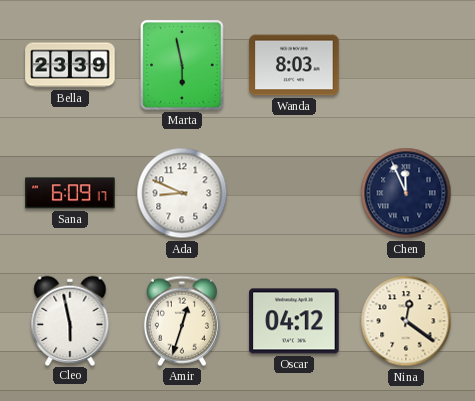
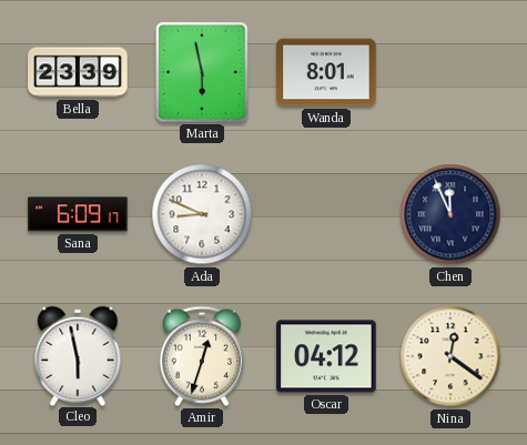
Wanda: 8:03 -> 8:01
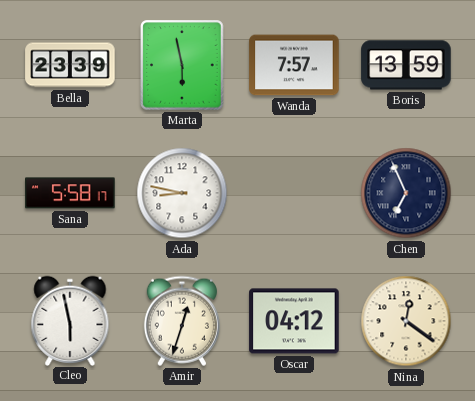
Wanda: 8:01 -> 7:57
Boris: none -> 13:59
Sana: 6:09 -> 5:58
Ada: 8:49 -> 8:47
Chen: 11:56 -> 6:56
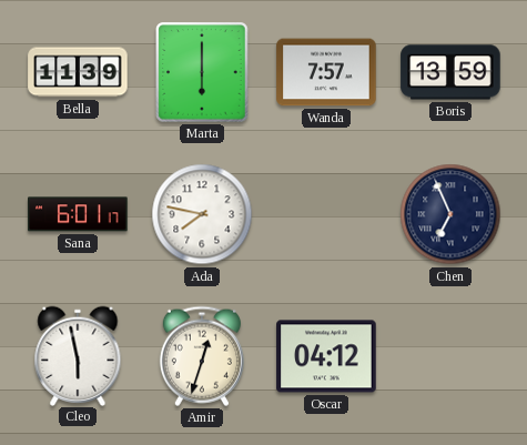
Bella: 23:39 -> 11:39
Marta: 5:58 -> 6:00
Sana: 5:58 -> 6:01
Ada: 8:47 -> 7:47
Nina: 12:21 -> none
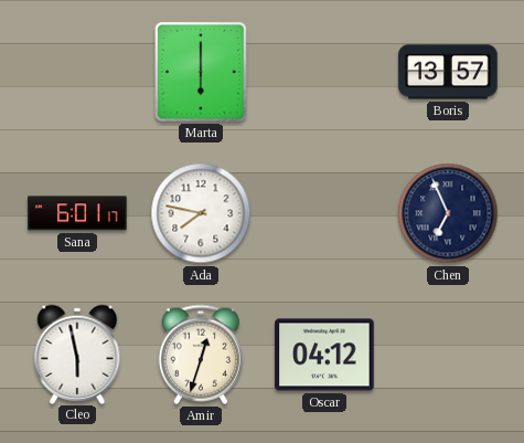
Bella: 11:39 -> none
Wanda: 7:57 -> none
Boris: 13:59 -> 13:57
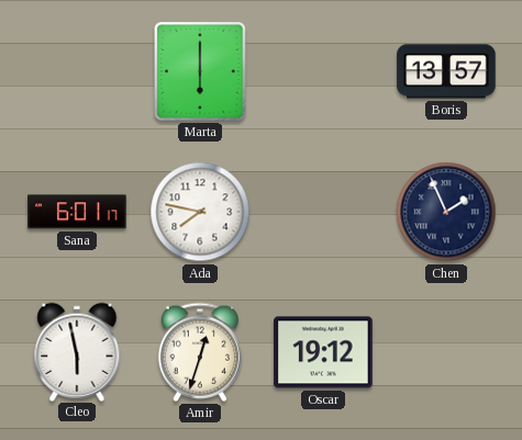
Chen: 6:56 -> 1:56
Oscar: 04:12 -> 19:12
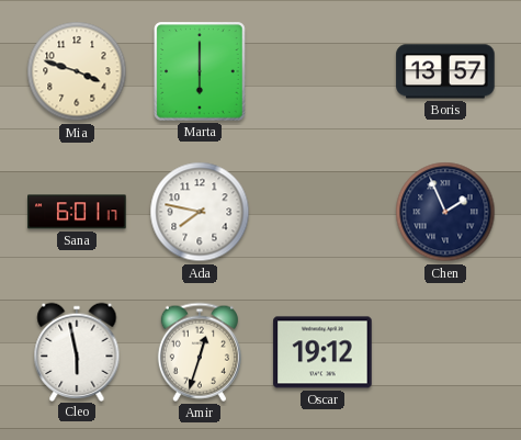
Mia: none -> 3:48
